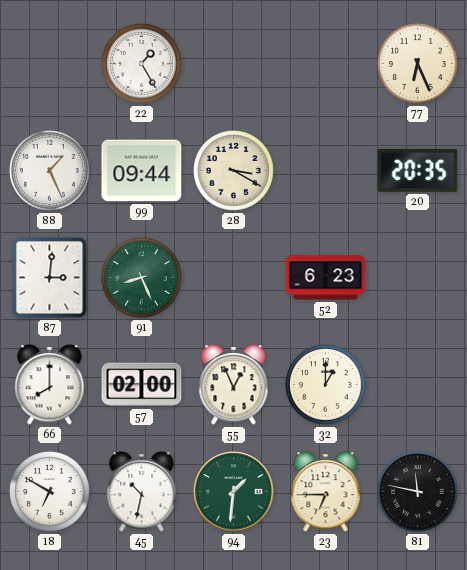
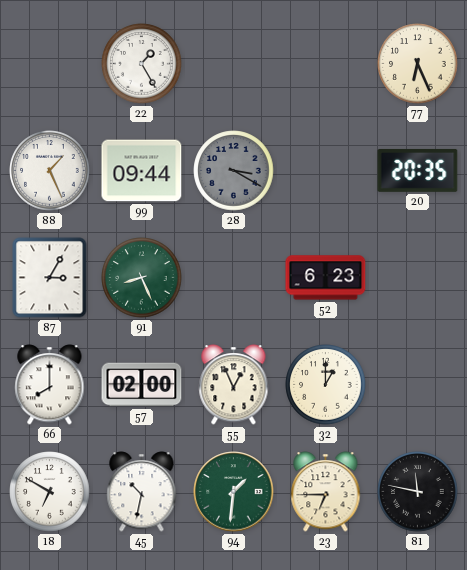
28 dial: cream -> grey
87: 3:01 -> 3:05
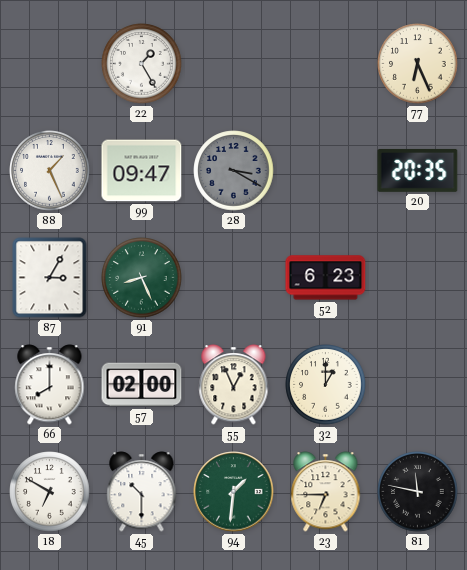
99: 09:44 -> 09:47
45: 10:32 -> 10:30
